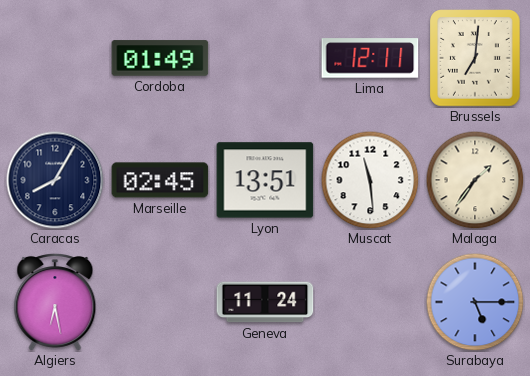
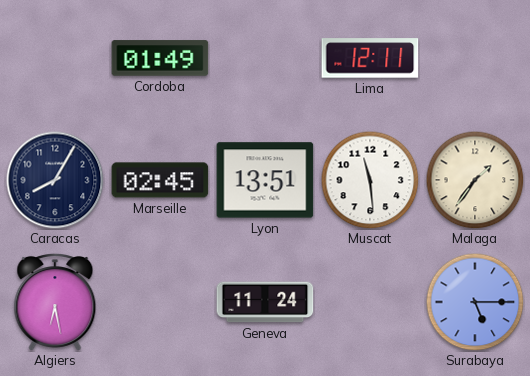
Brussels: 7:01 -> none
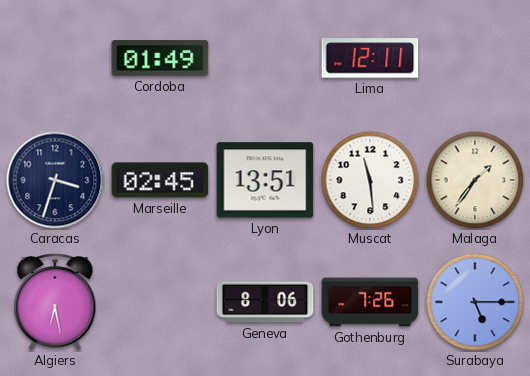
Caracas: 8:05 -> 3:33
Geneva: 11:24 -> 8:06
Gothenburg: none -> 7:26
